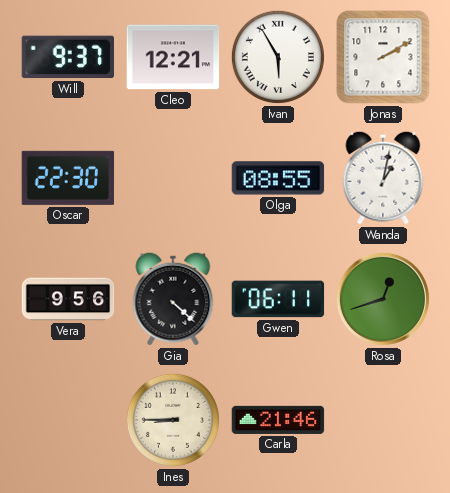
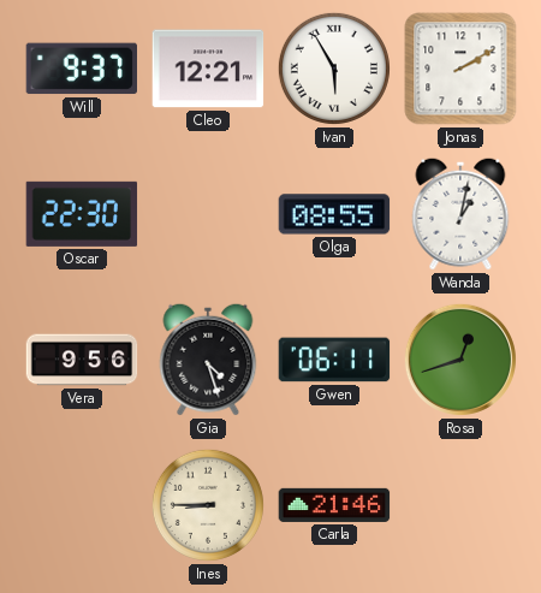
Gia: 4:22 -> 4:27
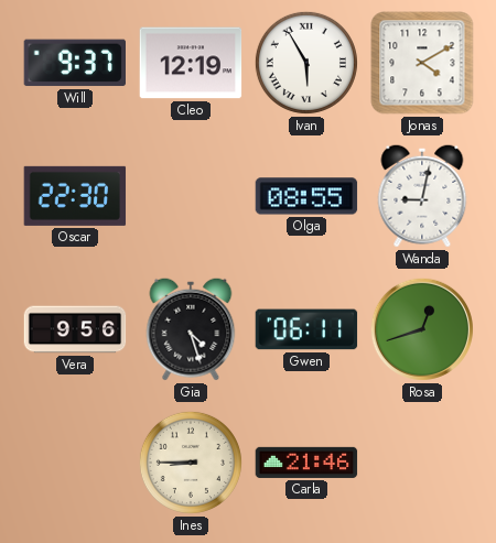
Cleo: 12:21 -> 12:19
Jonas: 2:10 -> 4:10
Wanda: 1:02 -> 9:02
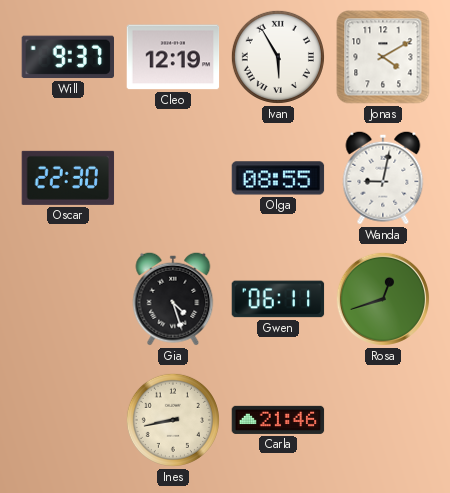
Vera: 9:56 -> none
Ines: 8:45 -> 8:43
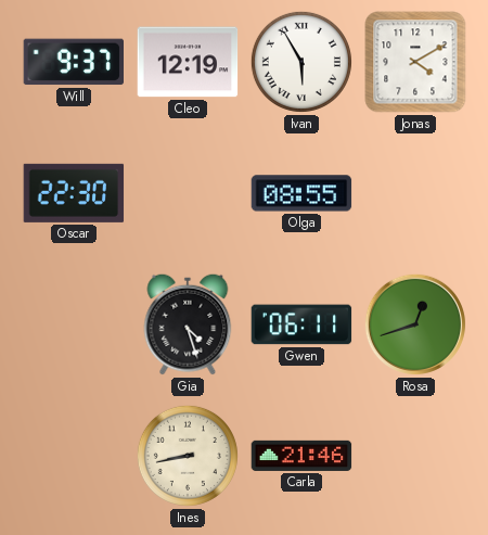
Wanda: 9:02 -> none
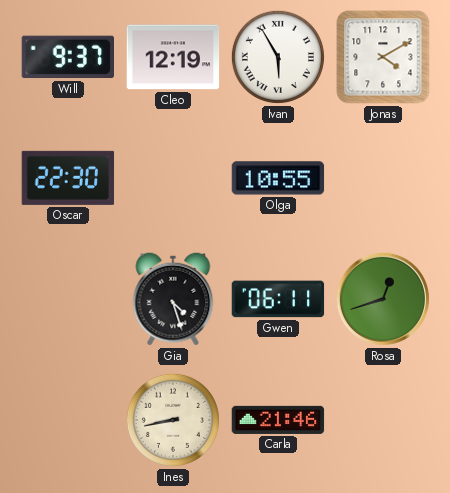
Olga: 08:55 -> 10:55
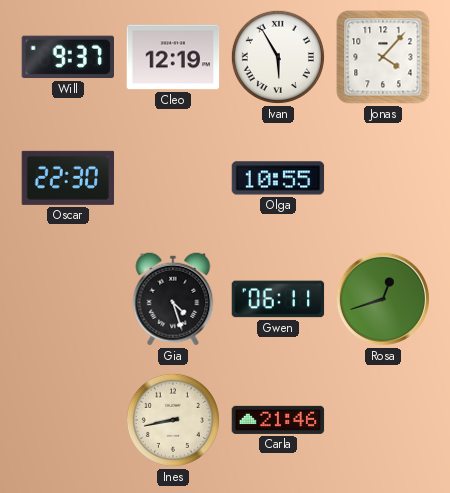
Jonas: 4:10 -> 4:07
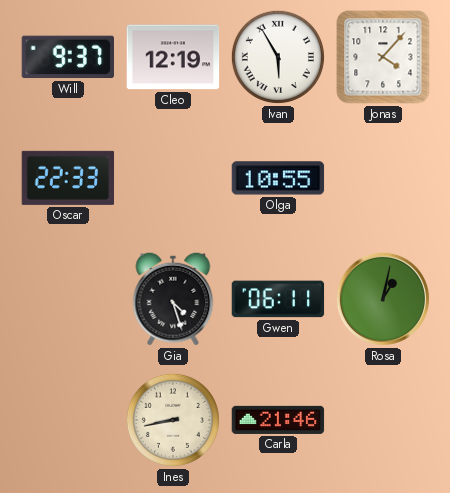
Oscar: 22:30 -> 22:33
Rosa: 12:42 -> 1:02
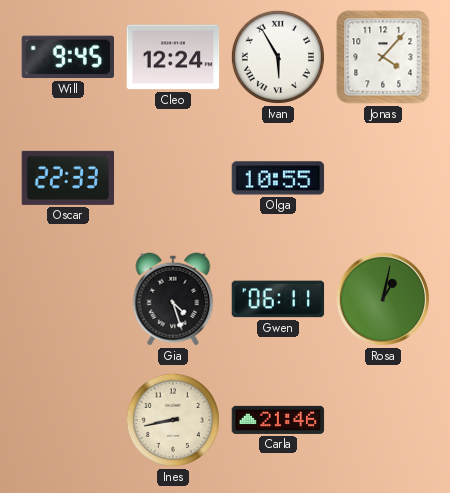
Will: 9:37 -> 9:45
Cleo: 12:19 -> 12:24
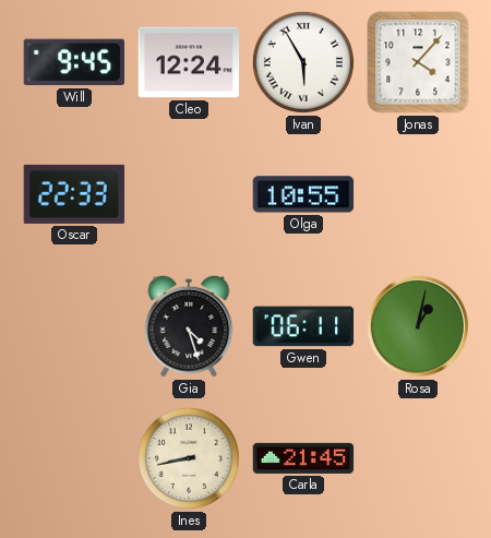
Carla: 21:46 -> 21:45
